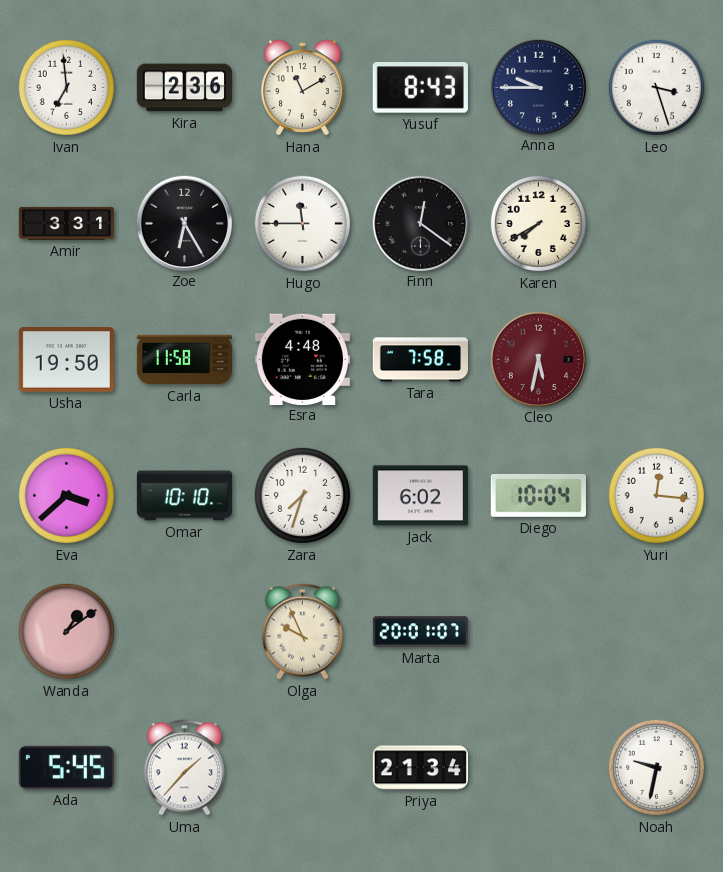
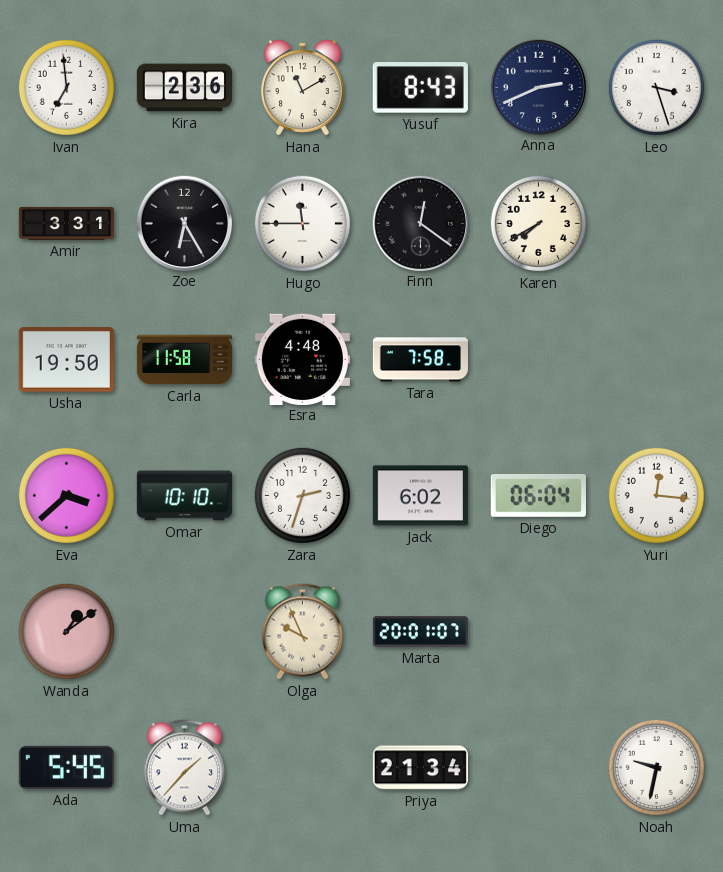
Anna: 9:45 -> 2:41
Cleo: 5:32 -> none
Zara: 7:33 -> 2:33
Diego: 10:04 -> 06:04
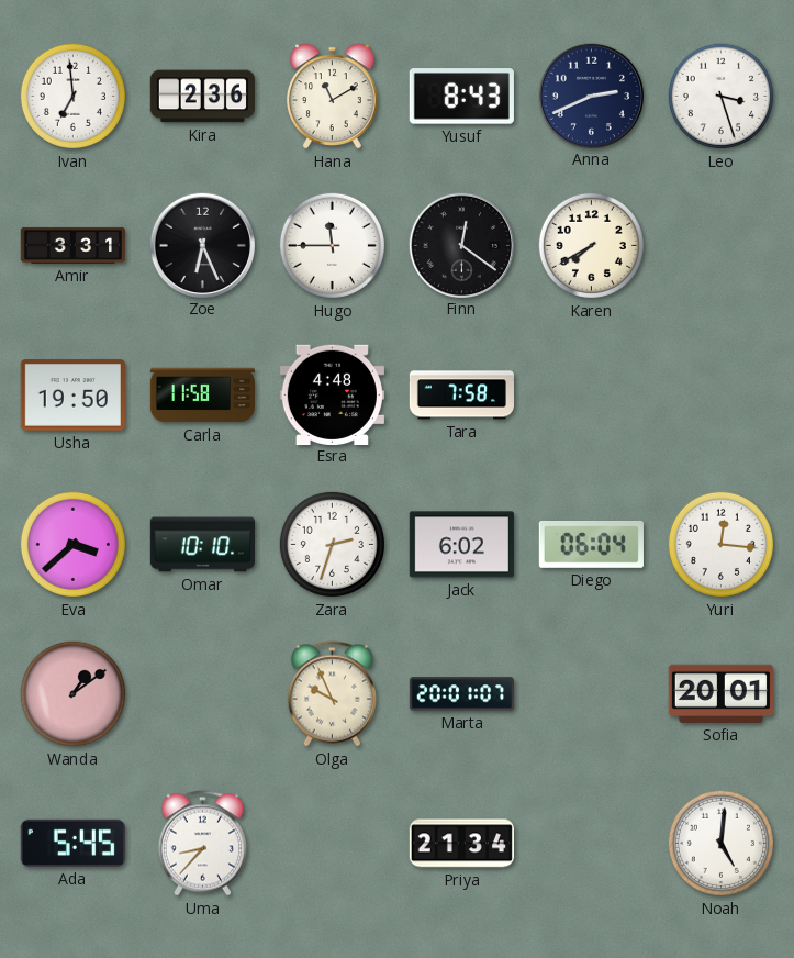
Zoe: 6:25 -> 6:26
Sofia: none -> 20:01
Uma: 1:37 -> 8:37
Noah: 9:32 -> 5:01
